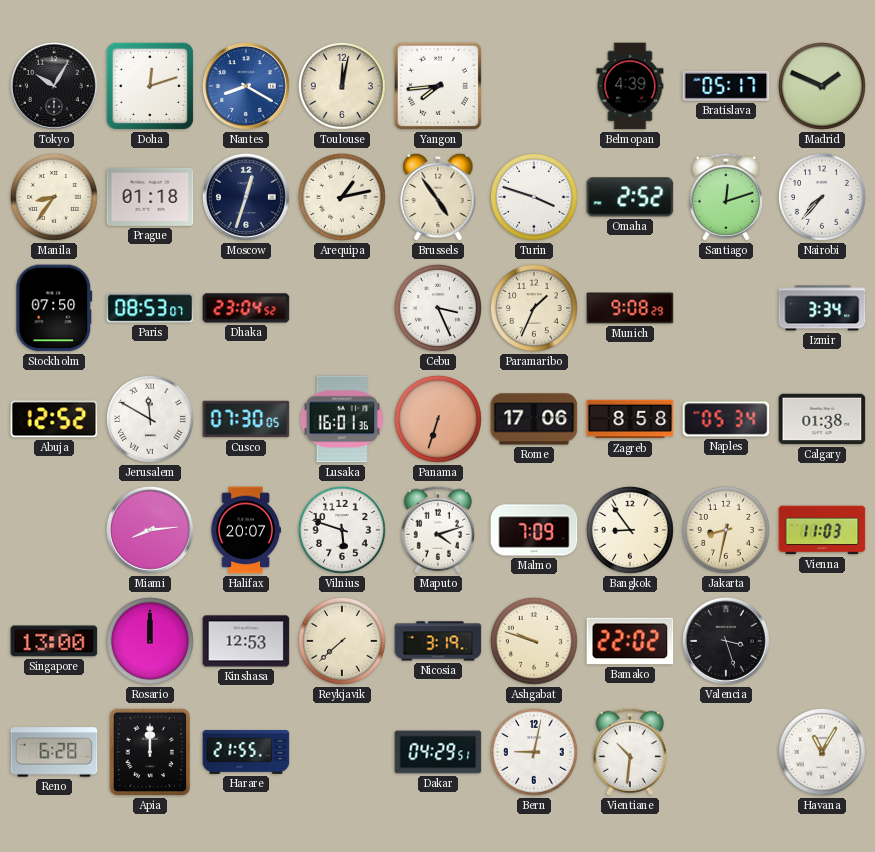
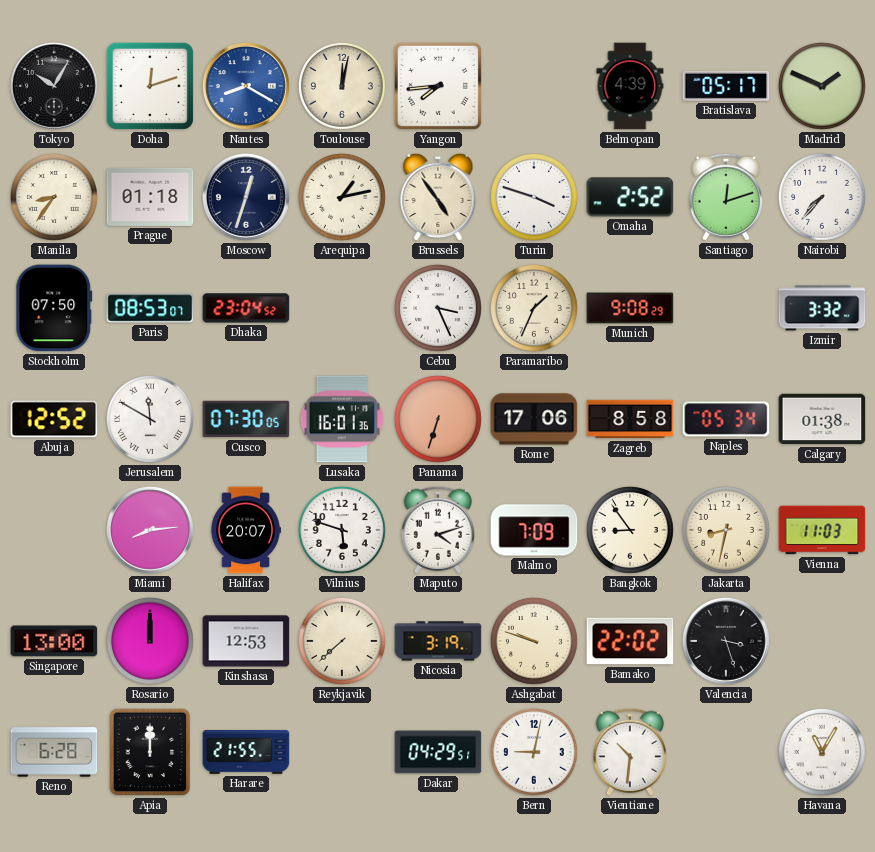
Izmir: 3:34 -> 3:32
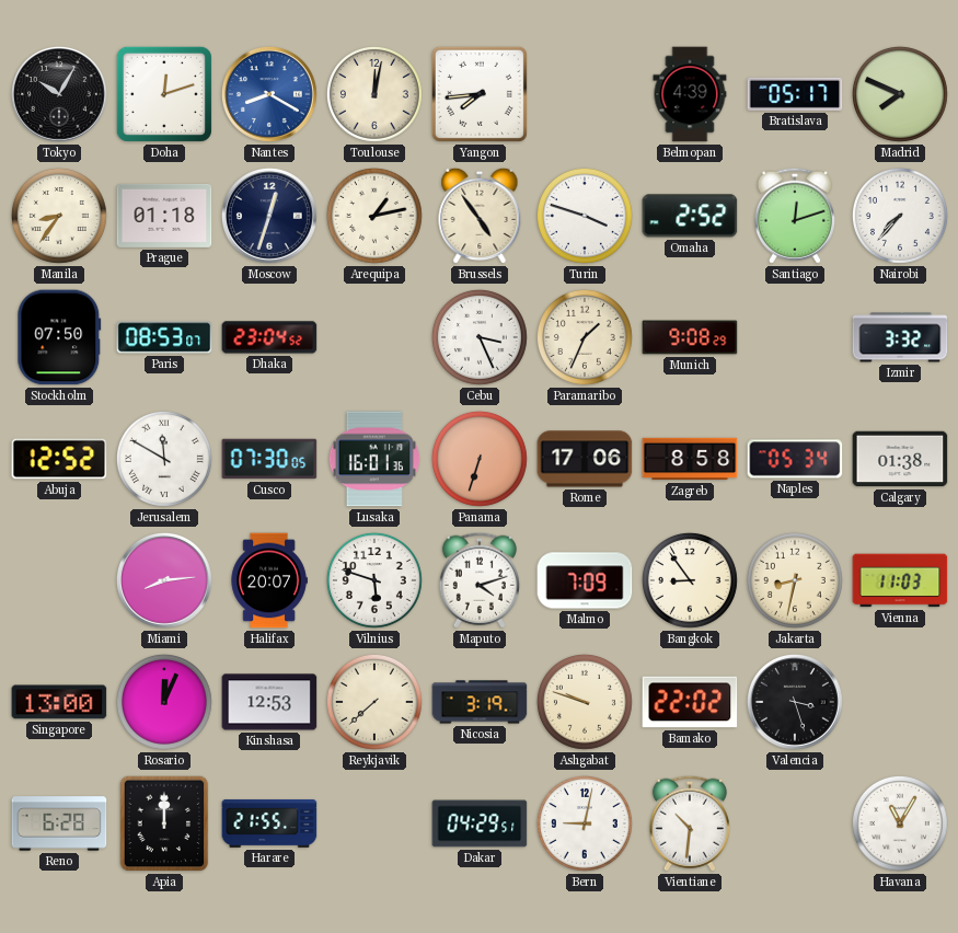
Madrid: 1:49 -> 7:49
Rosario: 12:00 -> 12:04
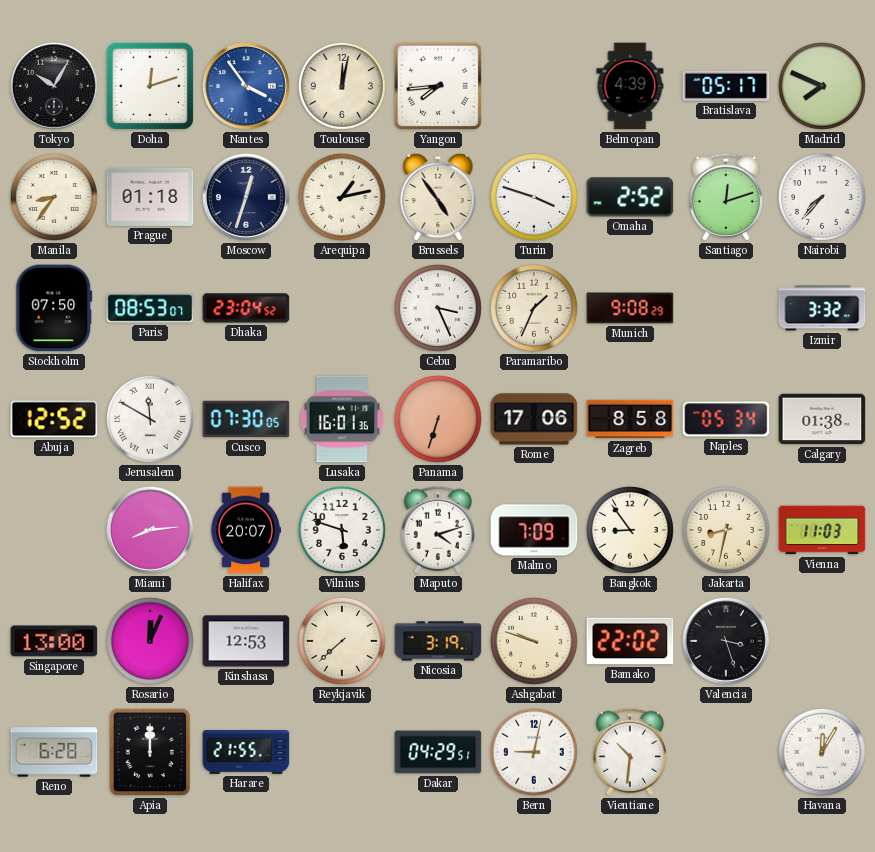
Nantes: 8:20 -> 3:54
Havana: 11:05 -> 12:05
